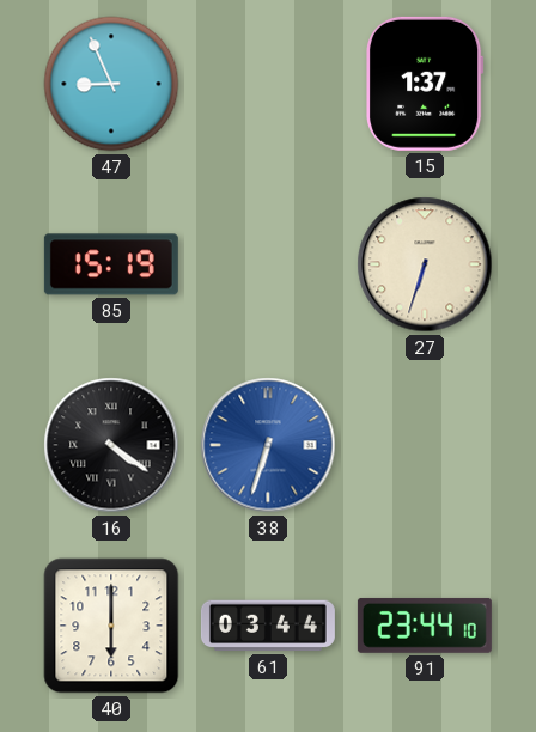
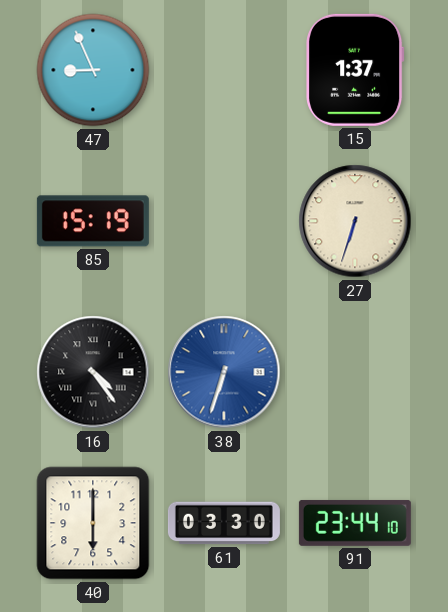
16: 4:21 -> 4:24
61: 03:44 -> 03:30
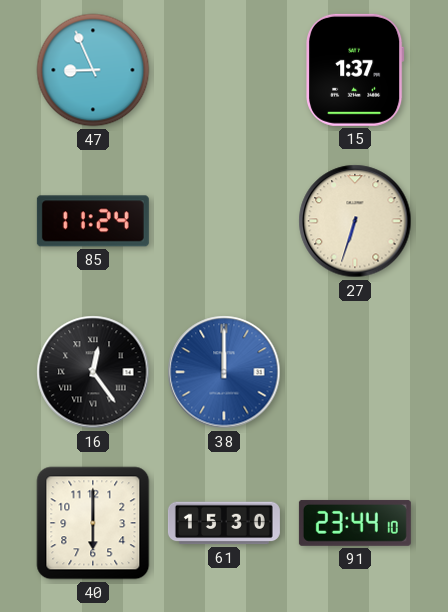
85: 15:19 -> 11:24
16: 4:24 -> 12:24
38: 6:33 -> 12:00
61: 03:30 -> 15:30
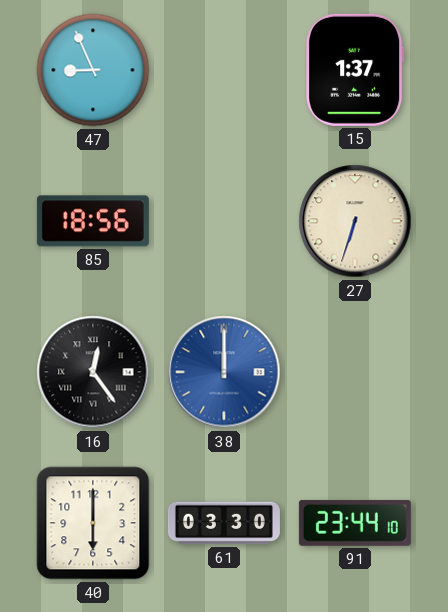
85: 11:24 -> 18:56
61: 15:30 -> 03:30
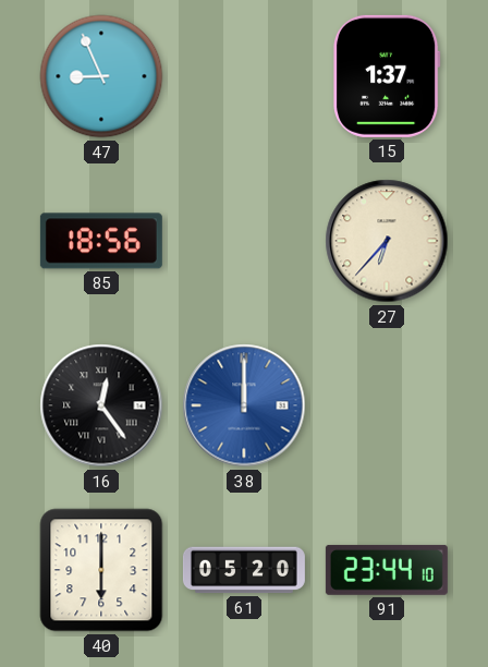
27: 6:33 -> 6:37
61: 03:30 -> 05:20
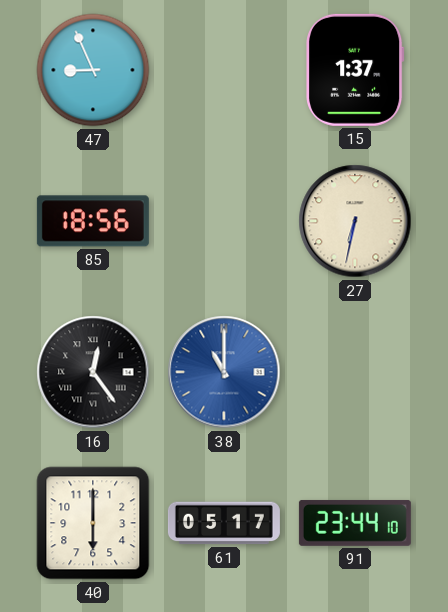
27: 6:37 -> 6:32
38: 12:00 -> 11:00
61: 05:20 -> 05:17
